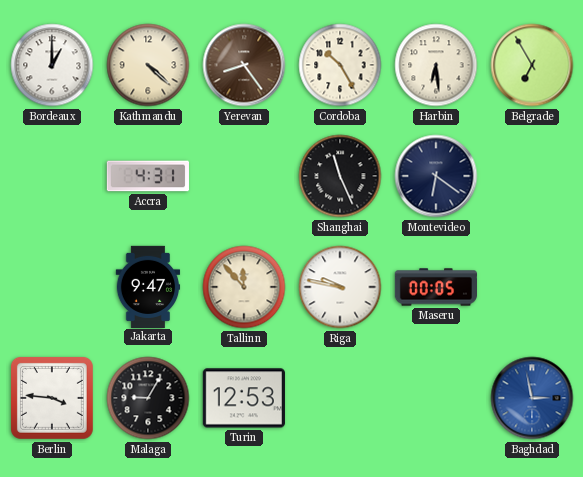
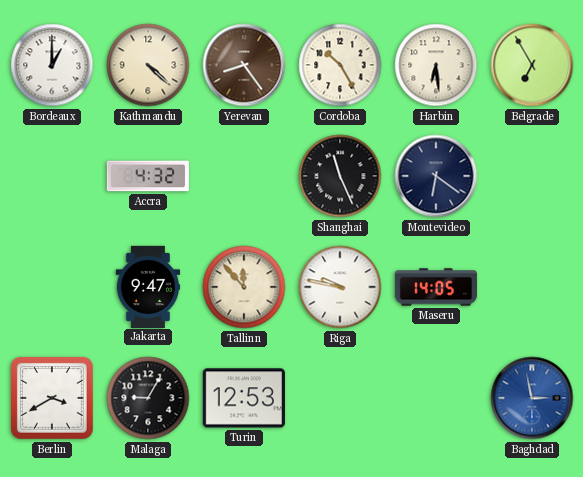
Accra: 4:31 -> 4:32
Maseru: 00:05 -> 14:05
Berlin: 3:46 -> 3:40
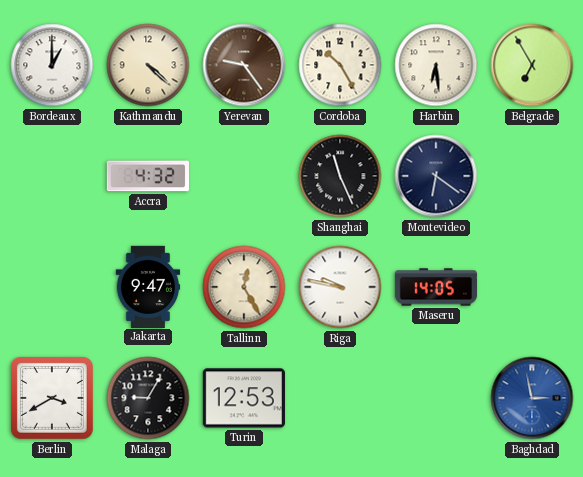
Yerevan: 8:24 -> 9:24
Tallinn: 11:53 -> 12:25
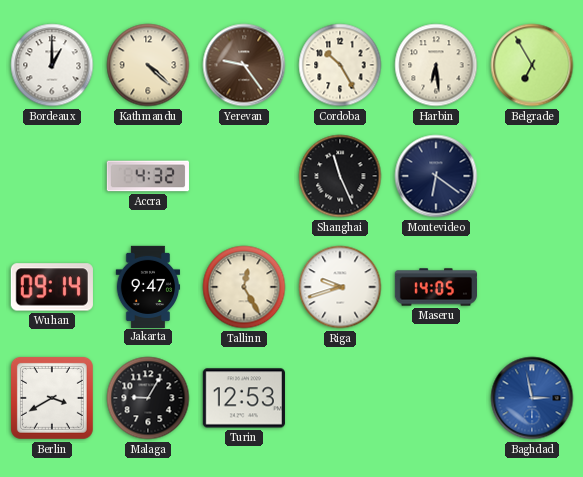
Wuhan: none -> 09:14
Riga: 9:47 -> 9:42
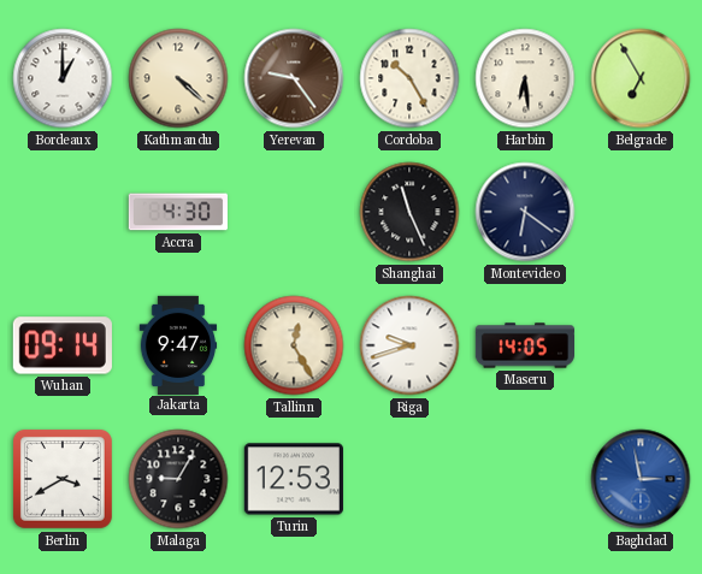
Accra: 4:32 -> 4:30
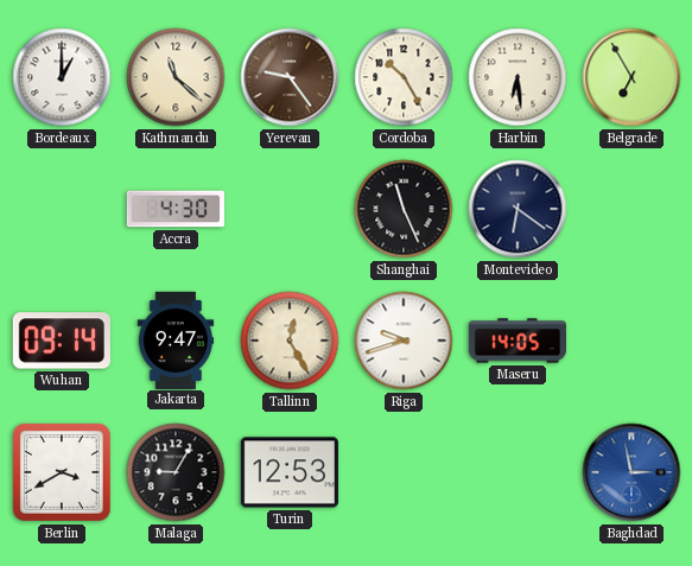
Kathmandu: 4:22 -> 11:22
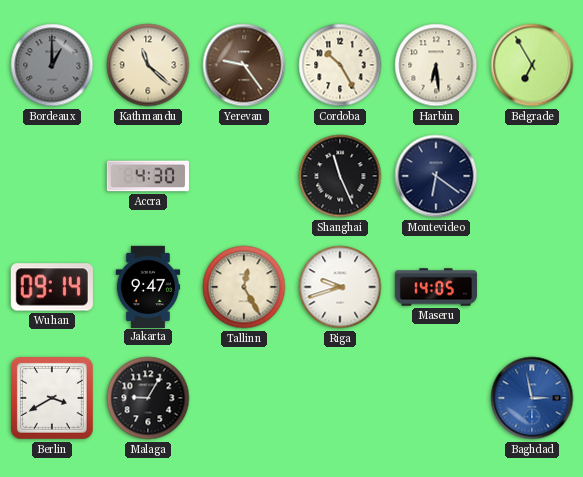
Bordeaux dial: white -> grey
Turin: 12:53 -> none
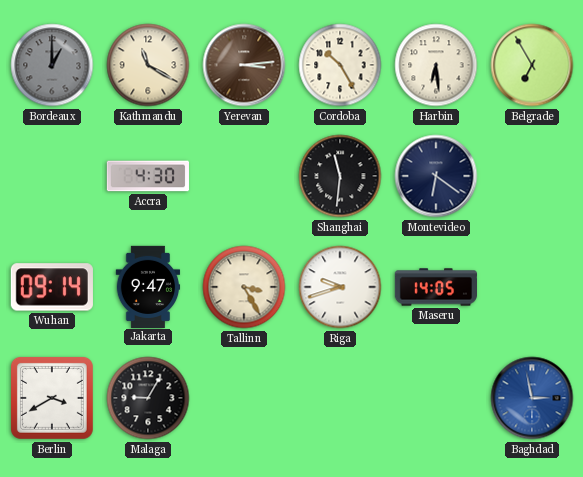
Kathmandu: 11:22 -> 11:20
Yerevan: 9:24 -> 3:14
Shanghai: 11:26 -> 11:31
Tallinn: 12:25 -> 3:25
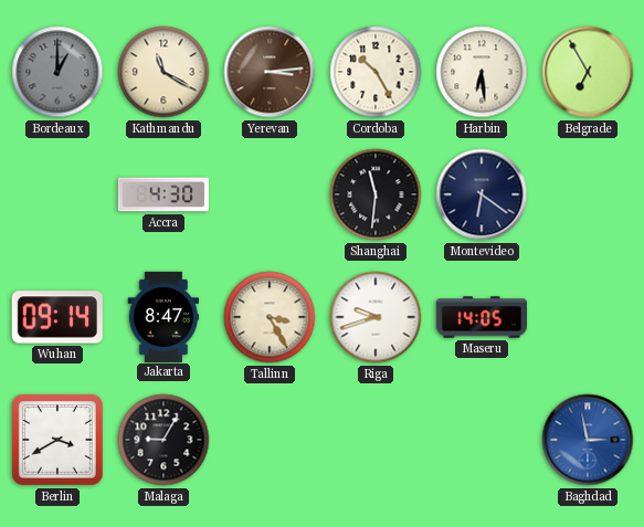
Jakarta: 9:47 -> 8:47
